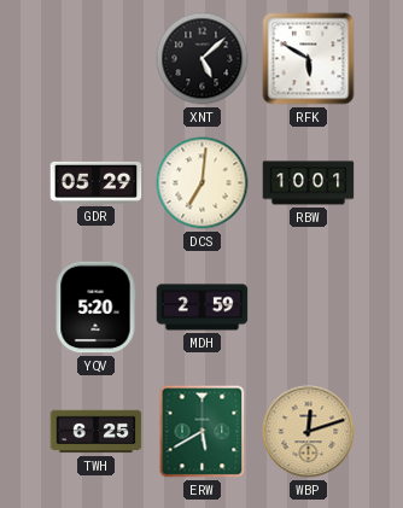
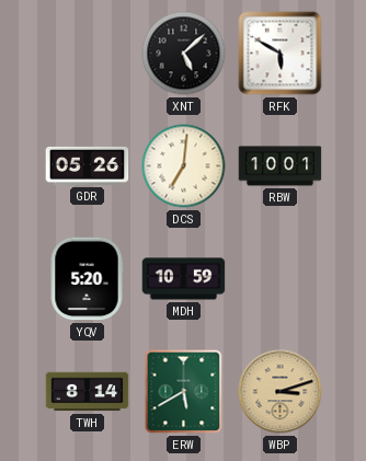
GDR: 05:29 -> 05:26
MDH: 2:59 -> 10:59
TWH: 6:25 -> 8:14
WBP: 12:12 -> 3:12
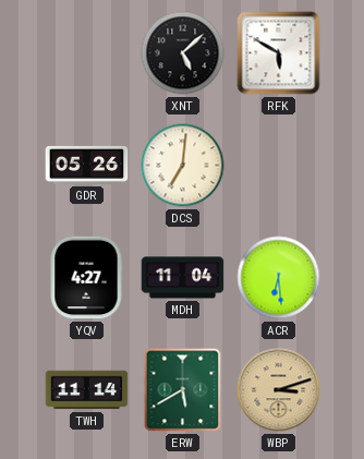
RBW: 10:01 -> none
YQV: 5:20 -> 4:27
MDH: 10:59 -> 11:04
ACR: none -> 6:29
TWH: 8:14 -> 11:14
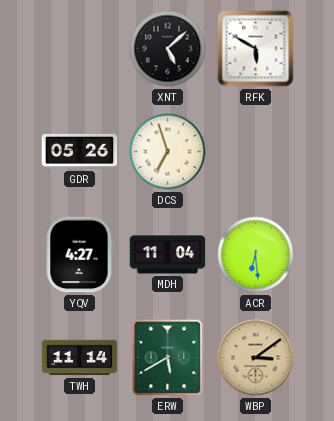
DCS: 7:01 -> 6:57
WBP: 3:12 -> 3:09
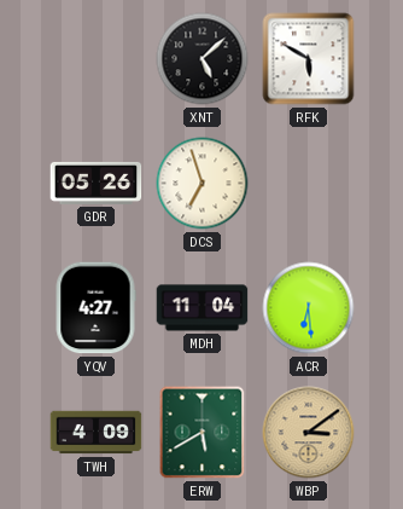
TWH: 11:14 -> 4:09
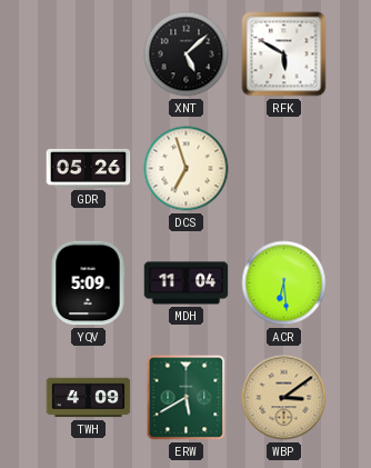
YQV: 4:27 -> 5:09
